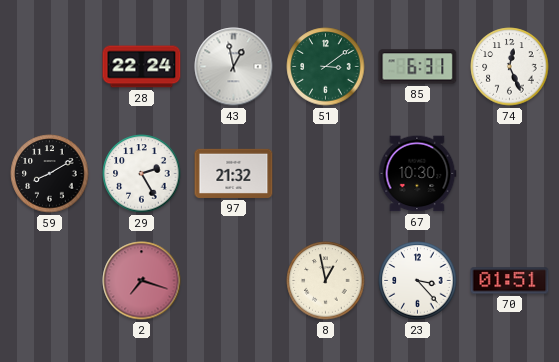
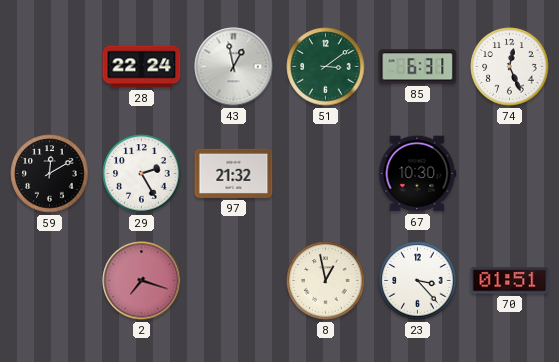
59: 8:10 -> 12:10
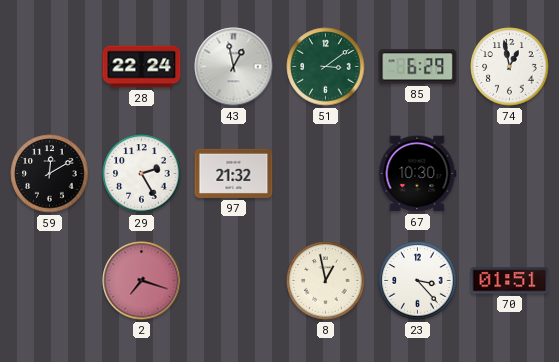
85: 6:31 -> 6:29
74: 12:26 -> 12:58
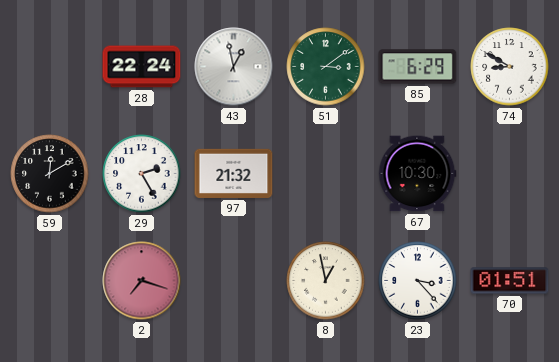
74: 12:58 -> 8:50
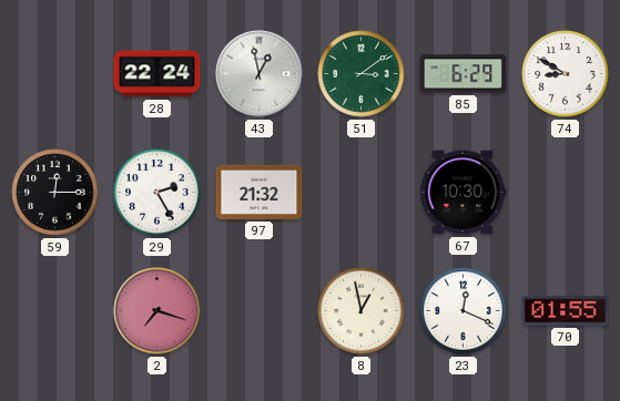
59: 12:10 -> 12:15
23: 3:23 -> 12:19
70: 01:51 -> 01:55
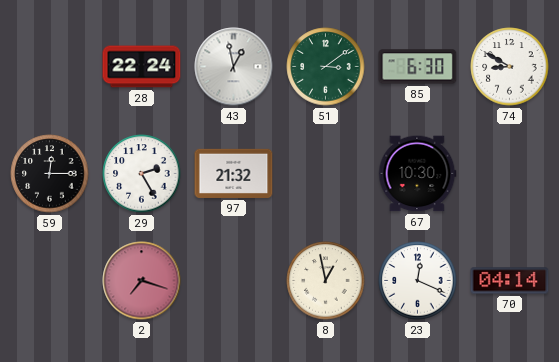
85: 6:29 -> 6:30
70: 01:55 -> 04:14
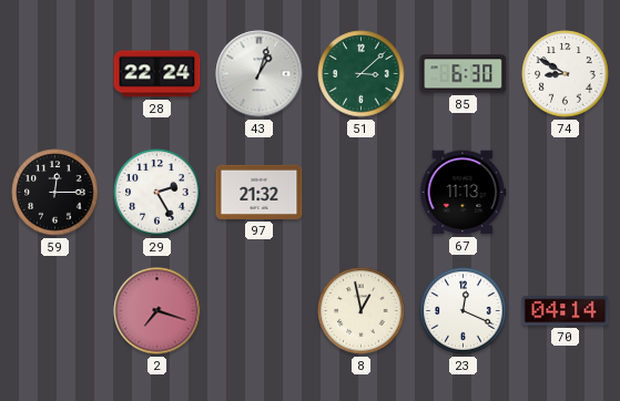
43: 12:58 -> 1:03
51: 3:09 -> 3:08
67: 10:30 -> 11:13
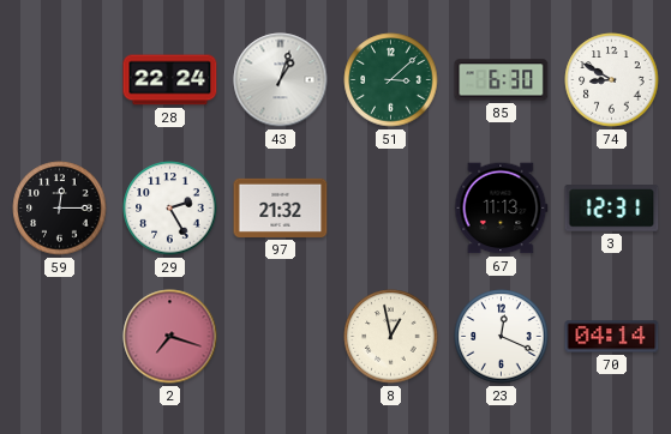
3: none -> 12:31
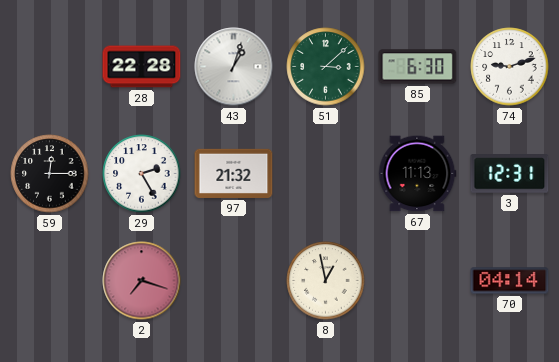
28: 22:24 -> 22:28
74: 8:50 -> 9:12
23: 12:19 -> none
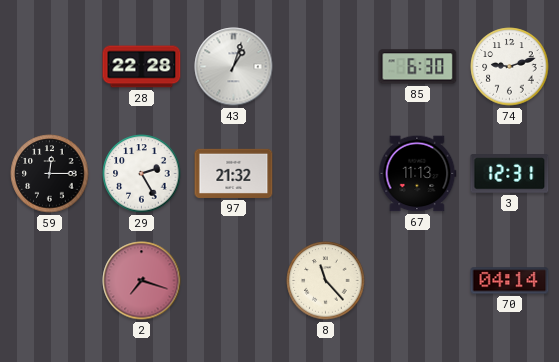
51: 3:08 -> none
8: 12:58 -> 11:23
